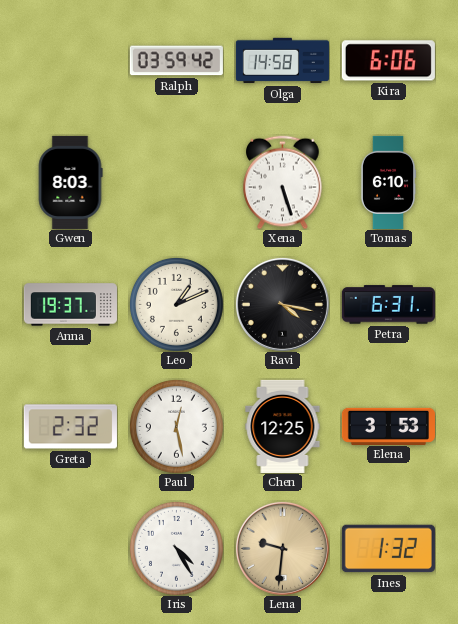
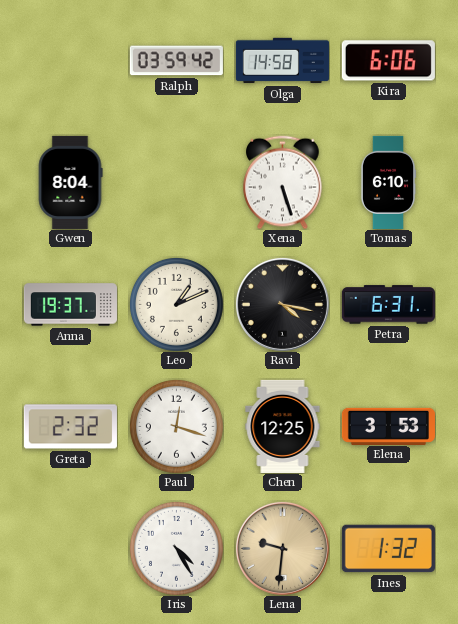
Gwen: 8:03 -> 8:04
Paul: 12:28 -> 12:18
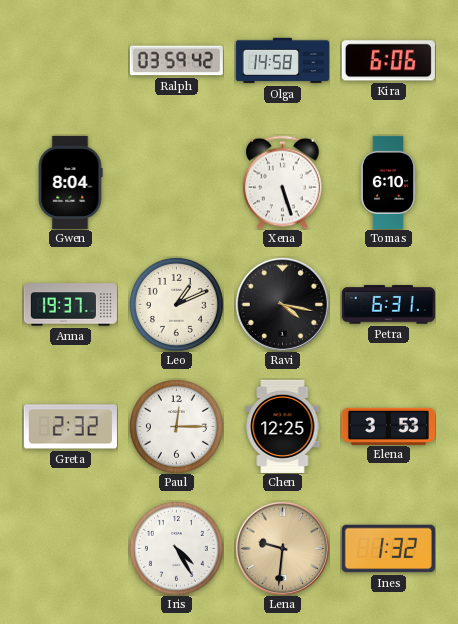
Paul: 12:18 -> 12:15
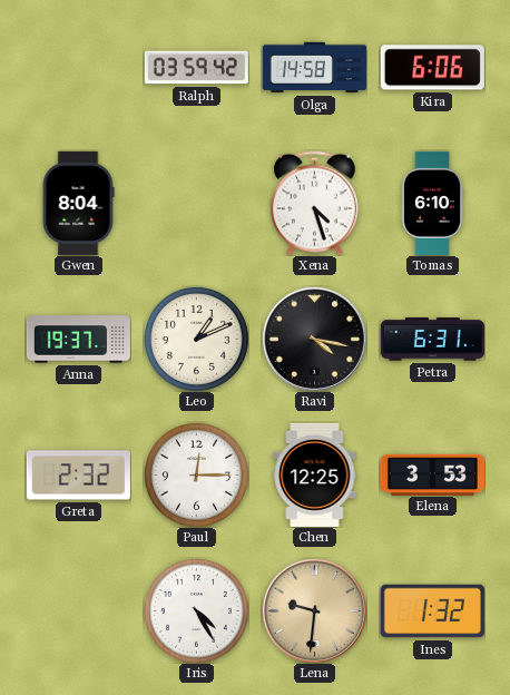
Xena: 5:27 -> 4:27
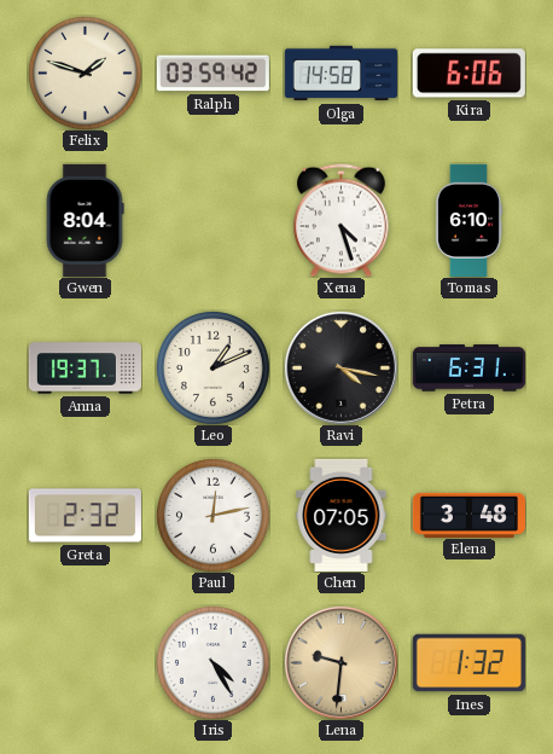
Felix: none -> 1:48
Paul: 12:15 -> 12:13
Chen: 12:25 -> 07:05
Elena: 3:53 -> 3:48
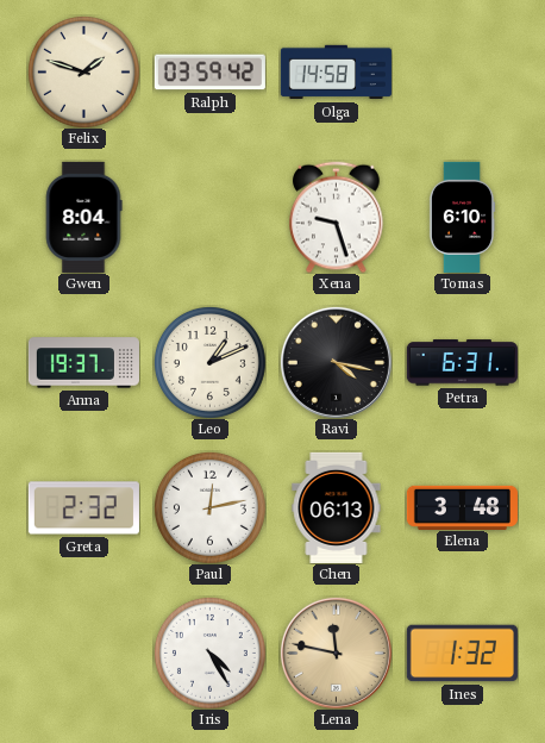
Kira: 6:06 -> none
Xena: 4:27 -> 9:27
Chen: 07:05 -> 06:13
Lena: 9:31 -> 11:47
